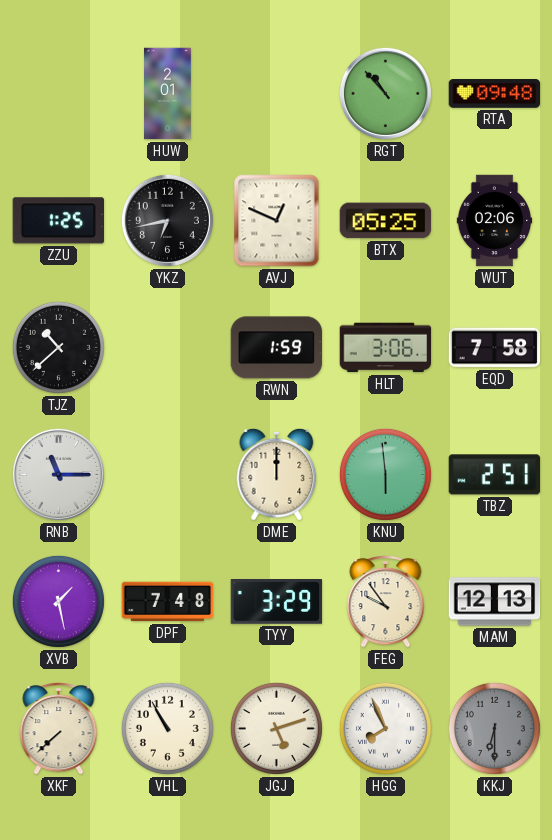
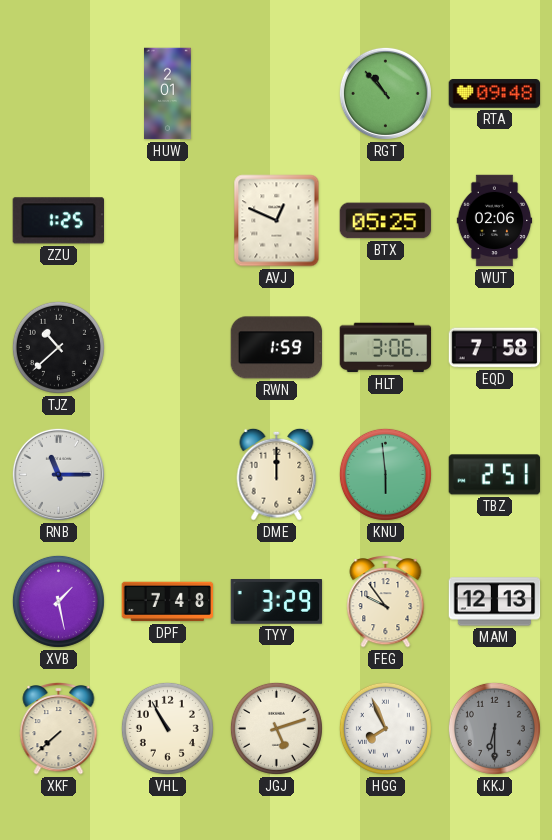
YKZ: 6:43 -> none
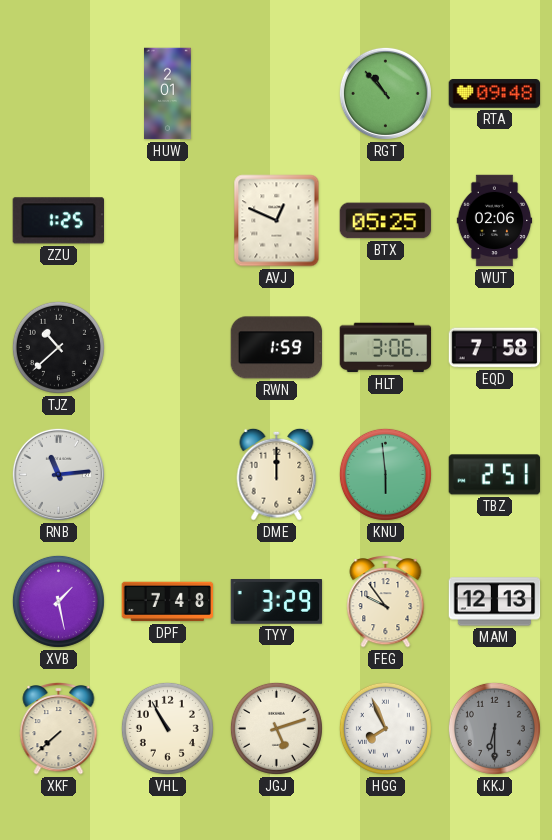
RNB: 11:15 -> 11:14
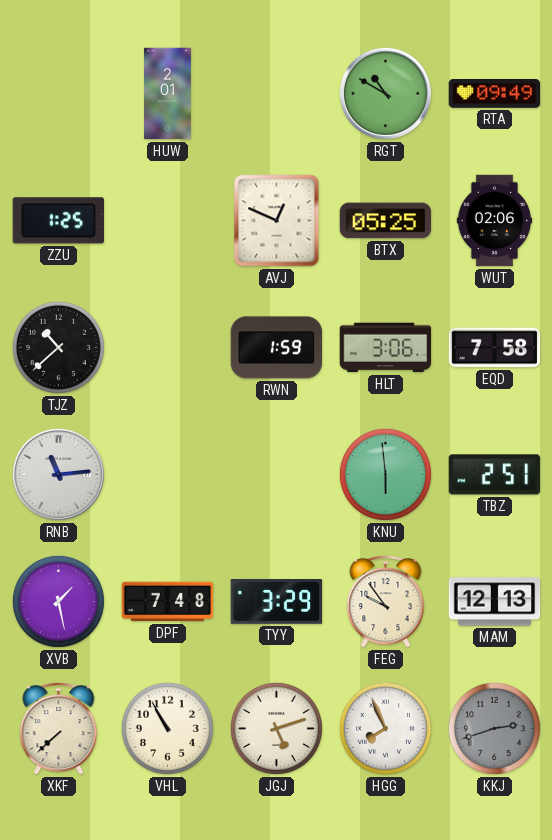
RGT: 10:53 -> 10:50
RTA: 09:48 -> 09:49
DME: 12:00 -> none
KKJ: 6:30 -> 2:42
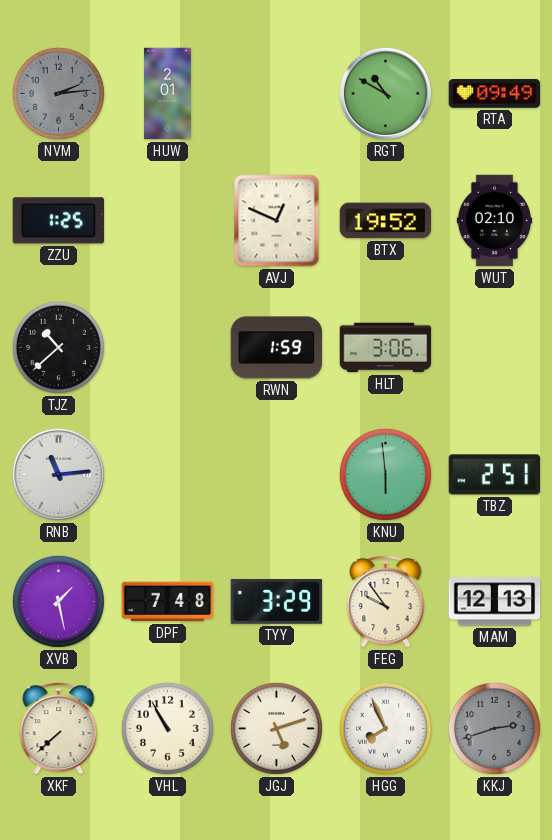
NVM: none -> 2:14
BTX: 05:25 -> 19:52
WUT: 02:06 -> 02:10
EQD: 7:58 -> none
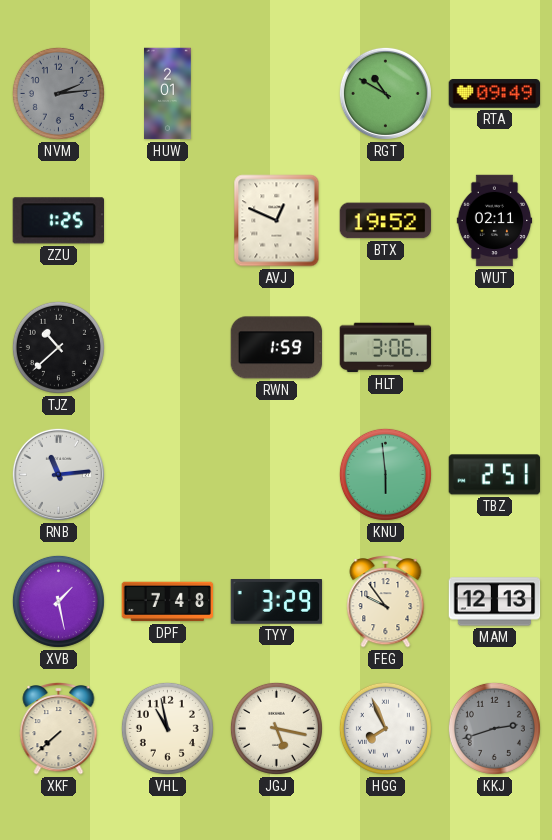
WUT: 02:10 -> 02:11
VHL: 10:55 -> 10:58
JGJ: 5:12 -> 5:17
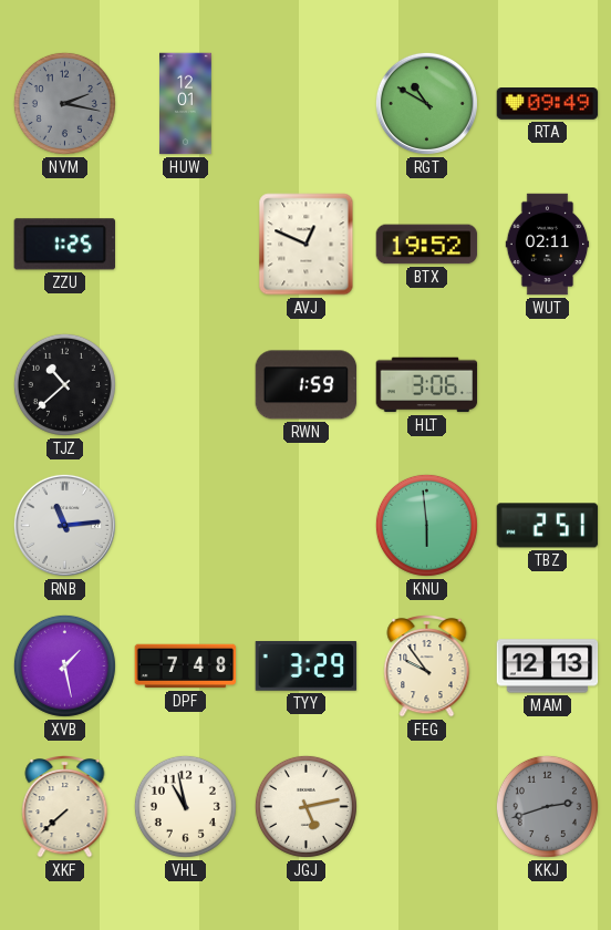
NVM: 2:14 -> 2:17
HUW: 2:01 -> 12:01
JGJ: 5:17 -> 5:13
HGG: 7:56 -> none
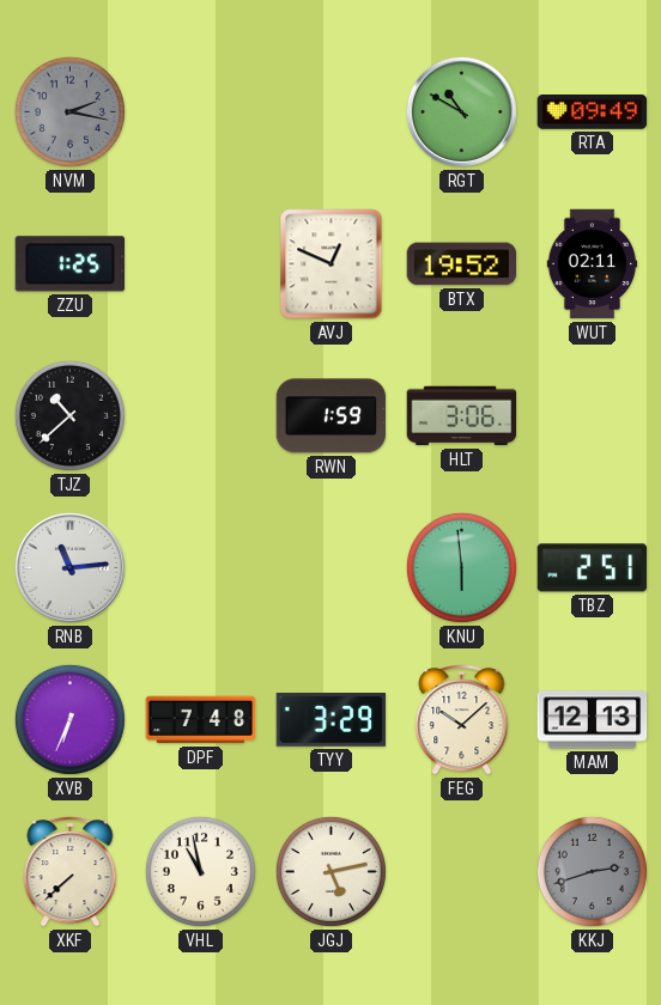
HUW: 12:01 -> none
XVB: 1:28 -> 6:34
FEG: 9:54 -> 10:08
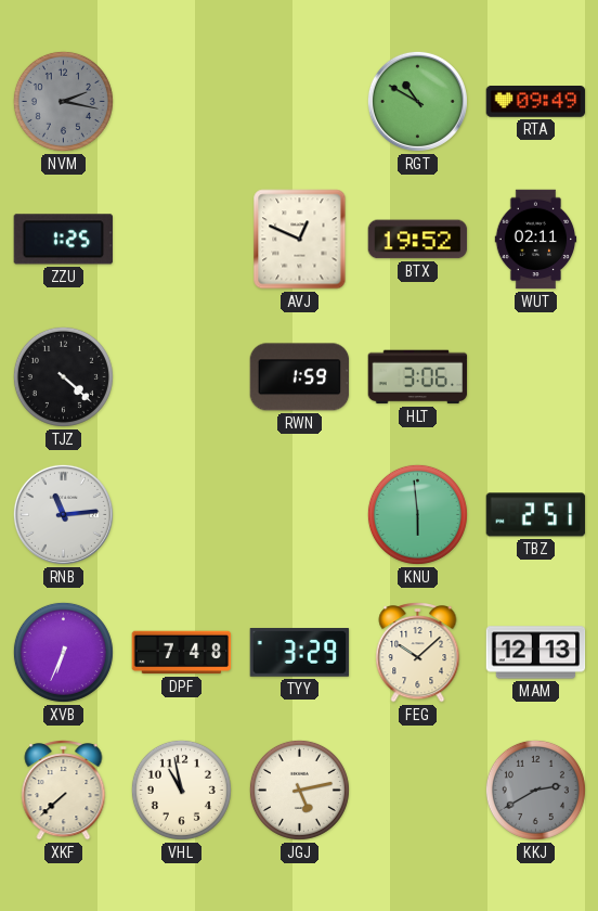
TJZ: 10:38 -> 4:22
KKJ: 2:42 -> 2:40
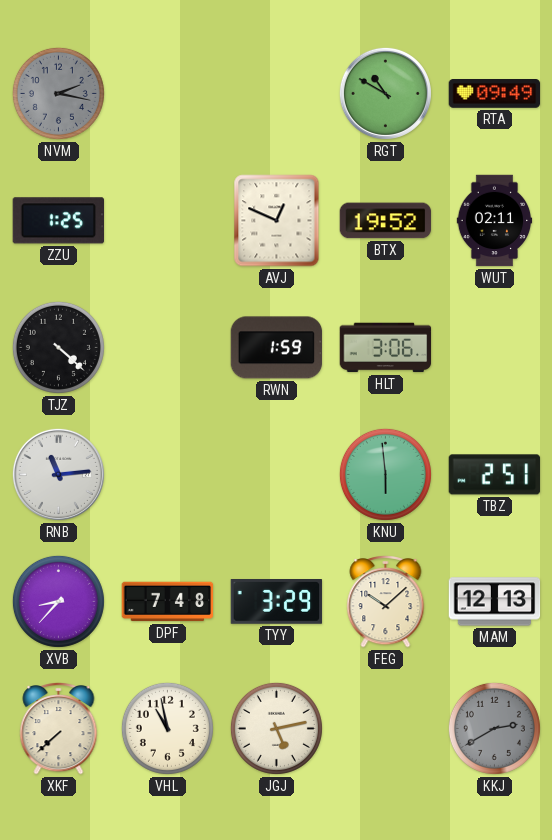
XVB: 6:34 -> 8:37
